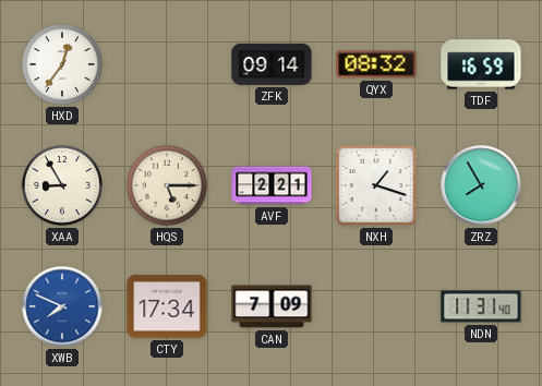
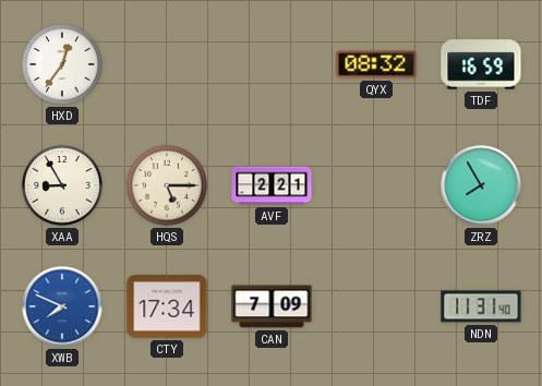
ZFK: 09:14 -> none
NXH: 1:18 -> none
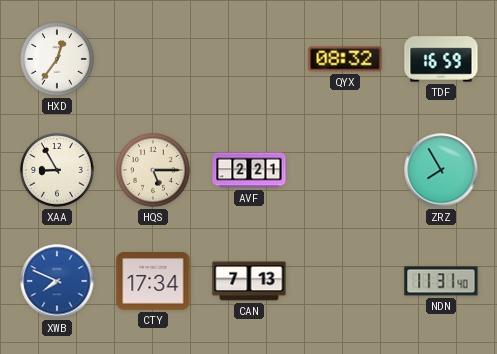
CAN: 7:09 -> 7:13
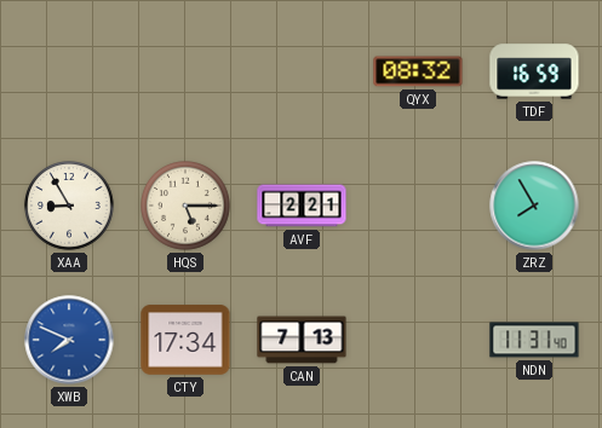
HXD: 12:36 -> none
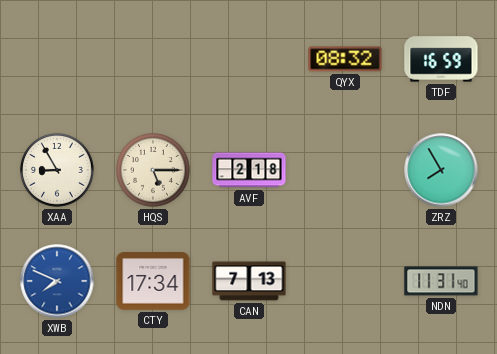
AVF: 2:21 -> 2:18
